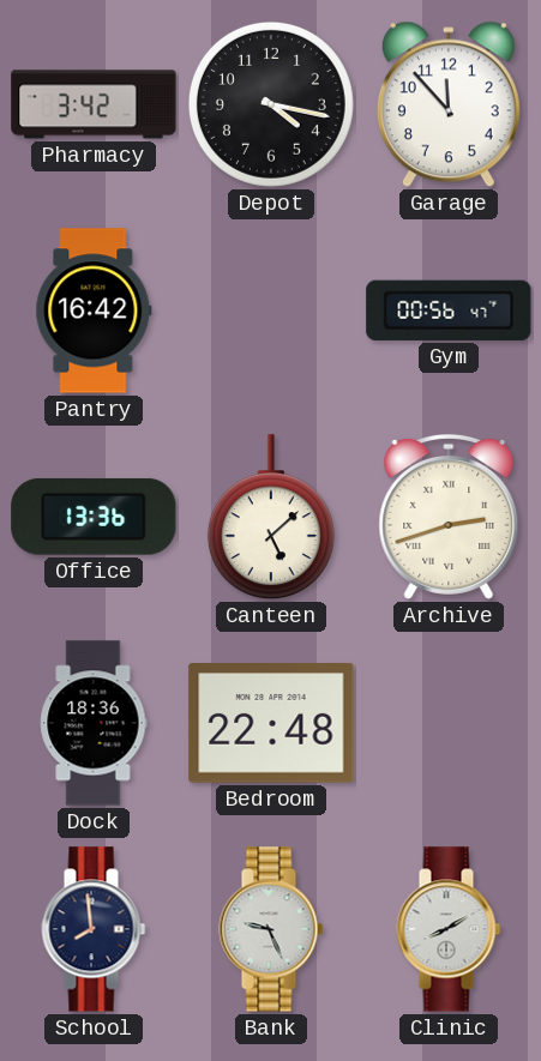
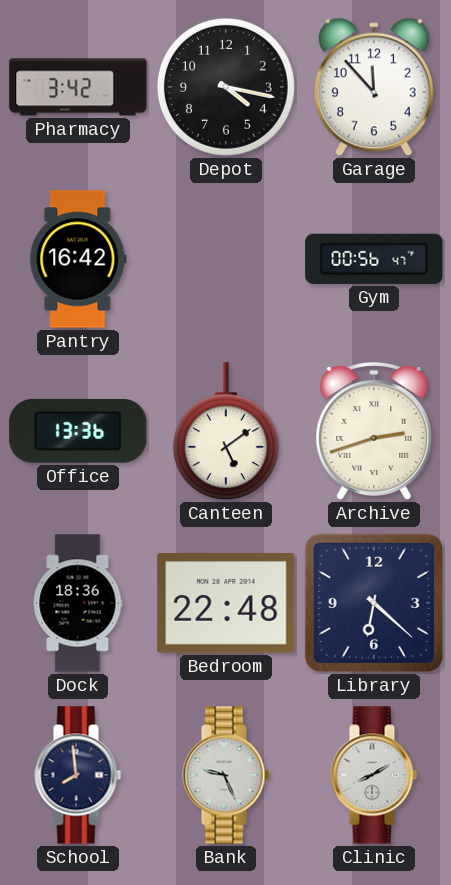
Canteen: 5:08 -> 5:09
Library: none -> 6:22
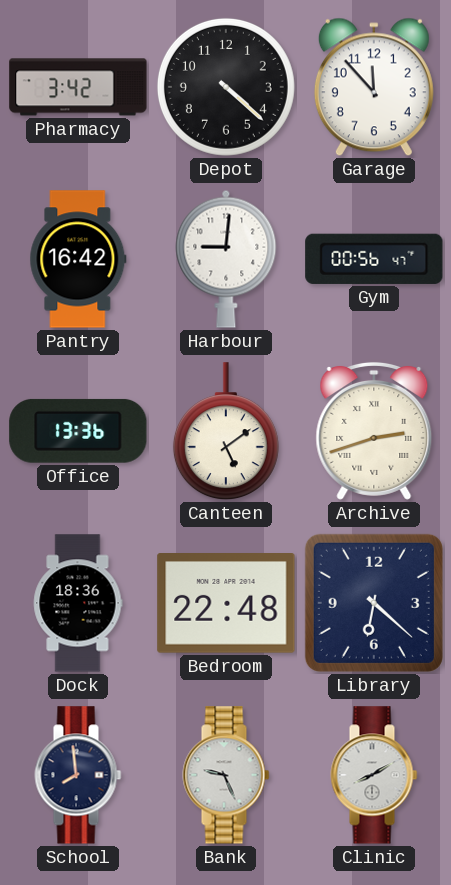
Depot: 4:17 -> 4:22
Harbour: none -> 9:01
